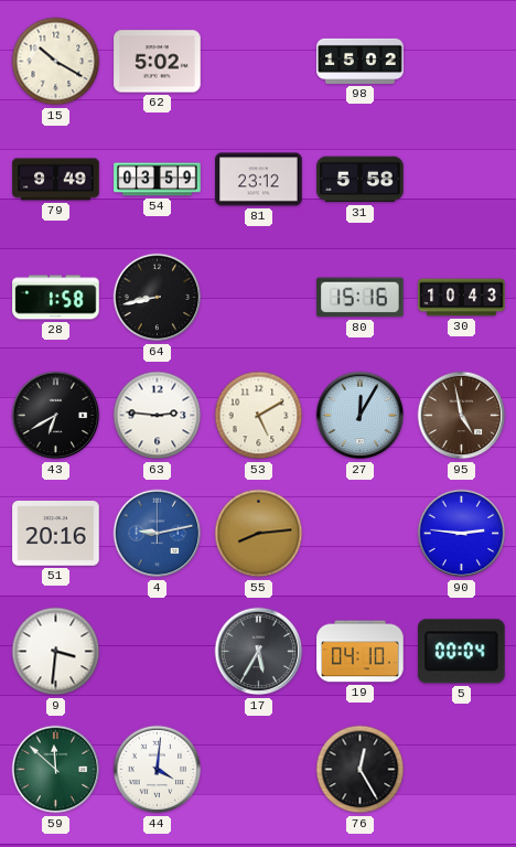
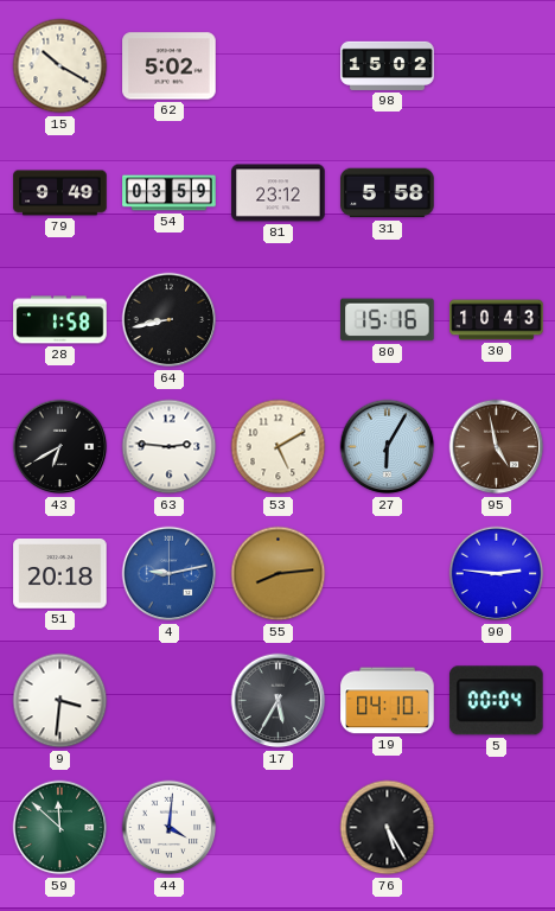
27: 12:05 -> 6:05
51: 20:16 -> 20:18
76: 12:25 -> 5:25
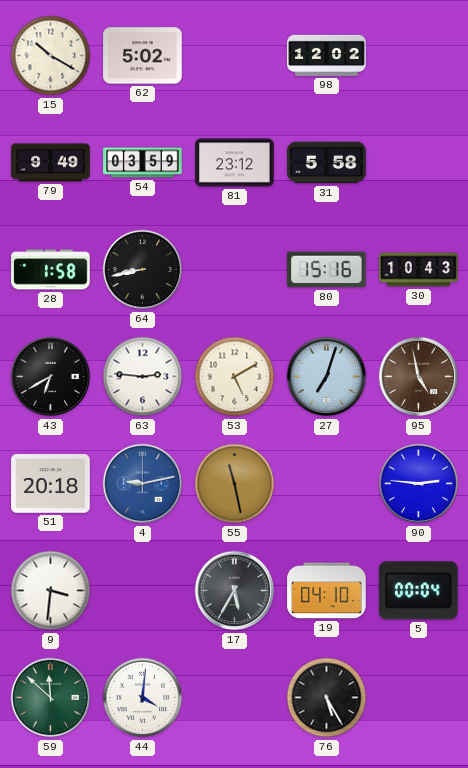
98: 15:02 -> 12:02
27: 6:05 -> 7:03
55: 8:14 -> 11:28
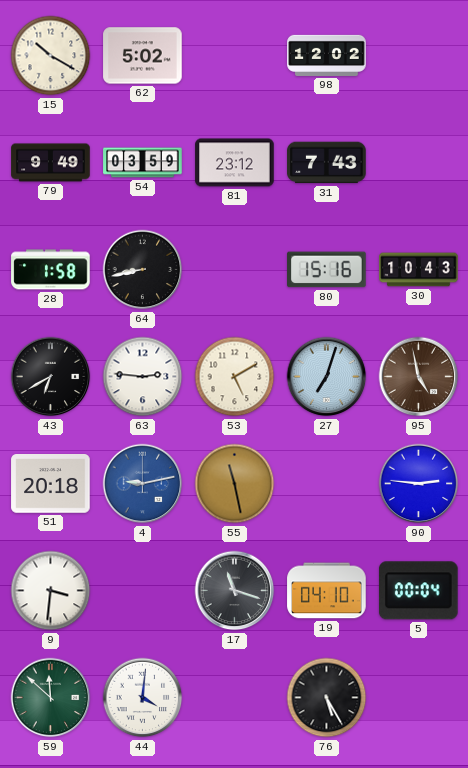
31: 5:58 -> 7:43
17: 5:35 -> 11:18
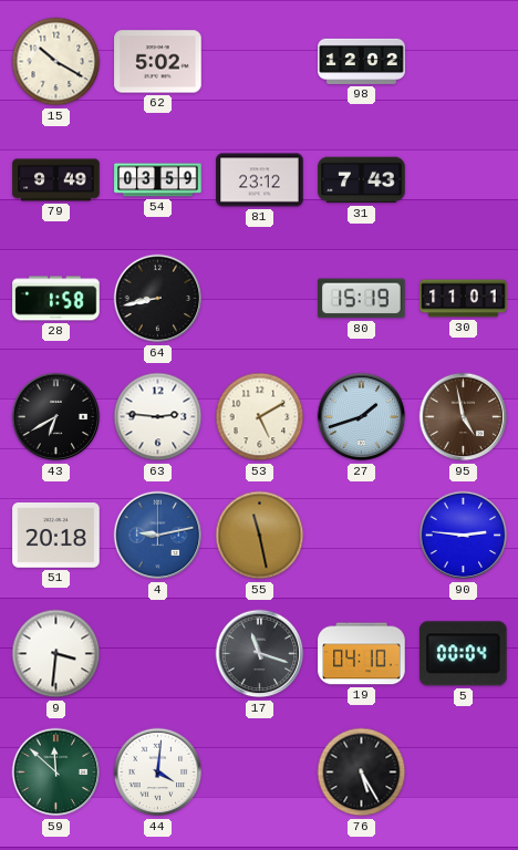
80: 15:16 -> 15:19
30: 10:43 -> 11:01
27: 7:03 -> 1:42
